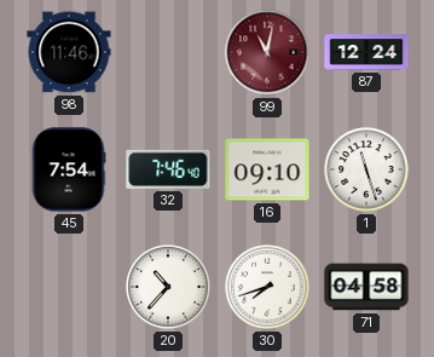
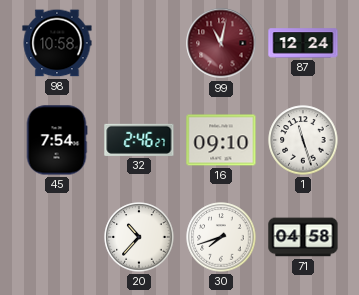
98: 11:46 -> 10:58
32: 7:46 -> 2:46
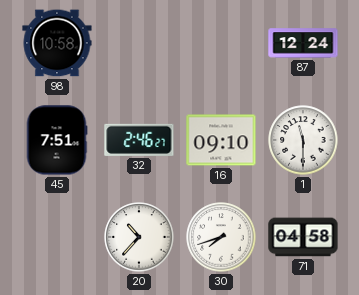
99: 11:02 -> none
45: 7:54 -> 7:51
1: 11:27 -> 11:30
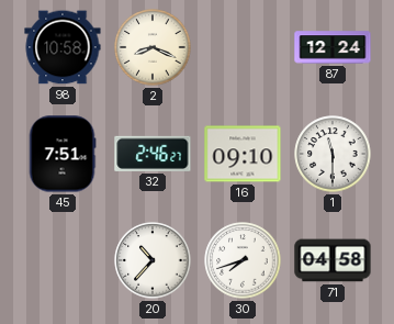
2: none -> 8:19
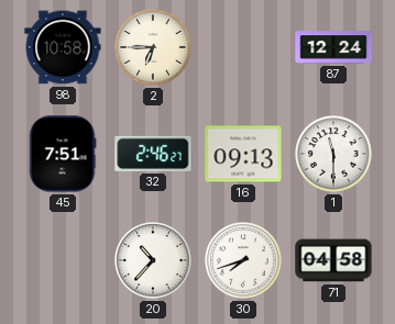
2: 8:19 -> 6:45
16: 09:10 -> 09:13
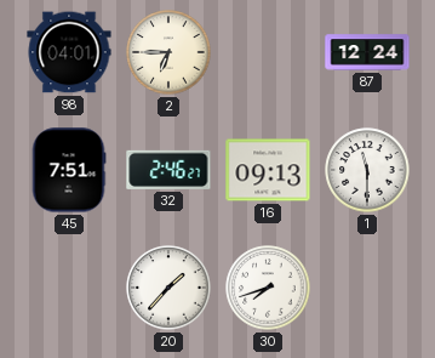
98: 10:58 -> 04:01
20: 10:37 -> 1:37
71: 04:58 -> none
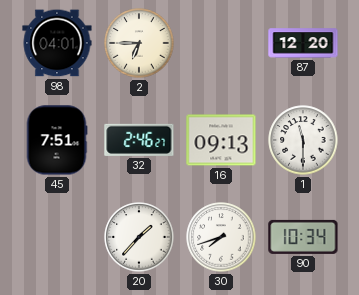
87: 12:24 -> 12:20
90: none -> 10:34
